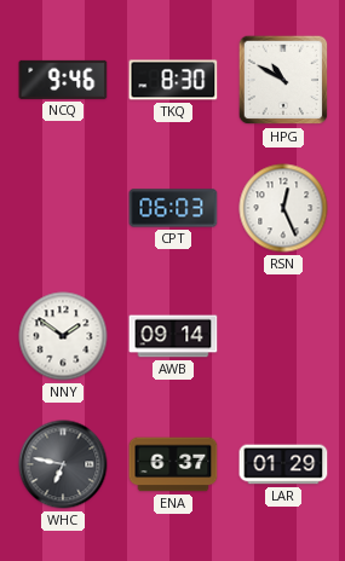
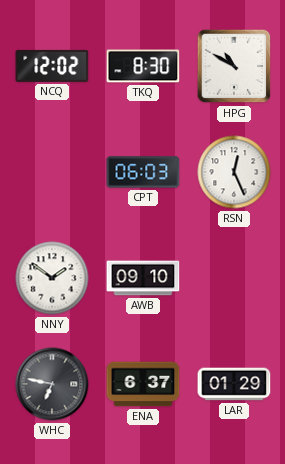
NCQ: 9:46 -> 12:02
AWB: 09:14 -> 09:10
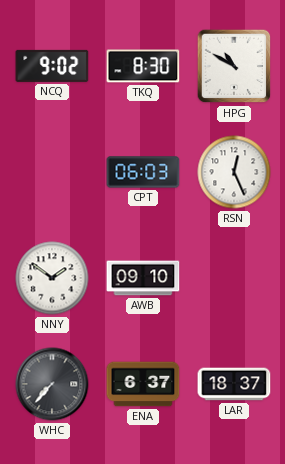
NCQ: 12:02 -> 9:02
WHC: 6:47 -> 7:37
LAR: 01:29 -> 18:37
